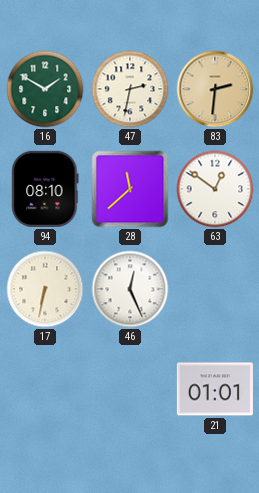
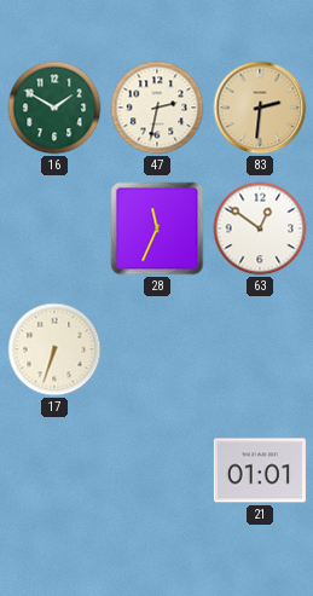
94: 08:10 -> none
28: 11:38 -> 11:34
17: 6:32 -> 6:33
46: 12:26 -> none
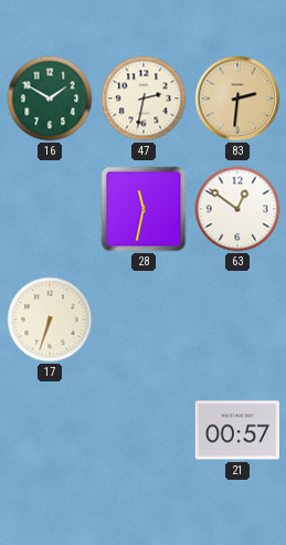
28: 11:34 -> 11:32
21: 01:01 -> 00:57
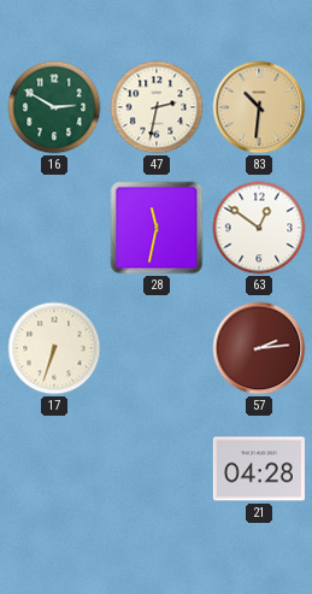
16: 1:50 -> 2:50
83: 2:31 -> 10:31
57: none -> 2:14
21: 00:57 -> 04:28
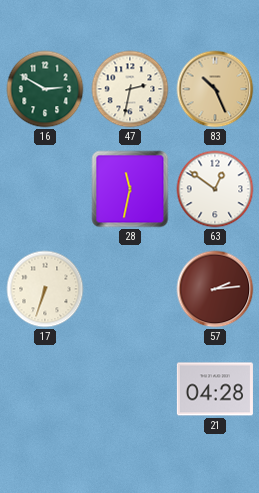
83: 10:31 -> 10:26
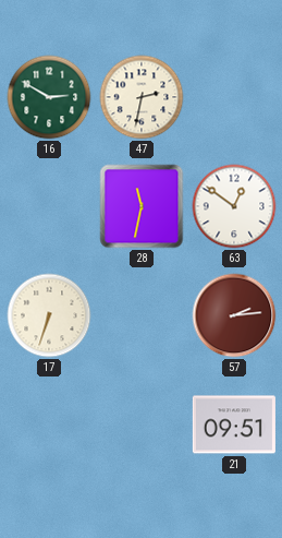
83: 10:26 -> none
21: 04:28 -> 09:51
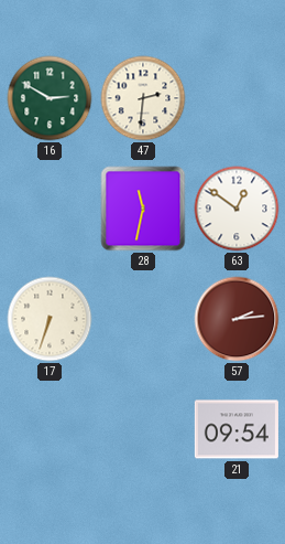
47: 2:32 -> 2:31
21: 09:51 -> 09:54
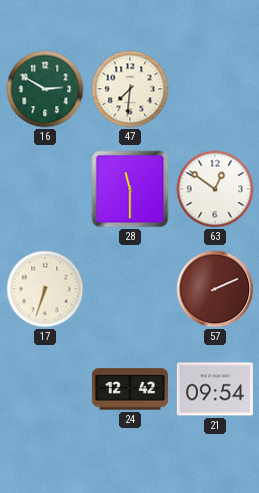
47: 2:31 -> 7:31
28: 11:32 -> 11:30
57: 2:14 -> 2:11
24: none -> 12:42
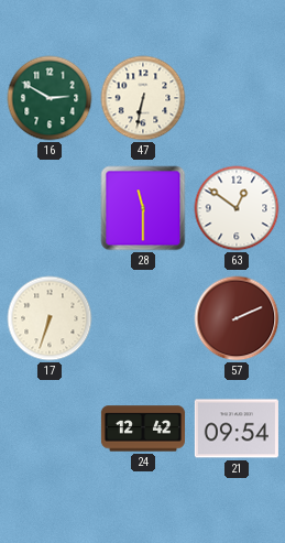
47: 7:31 -> 6:32
